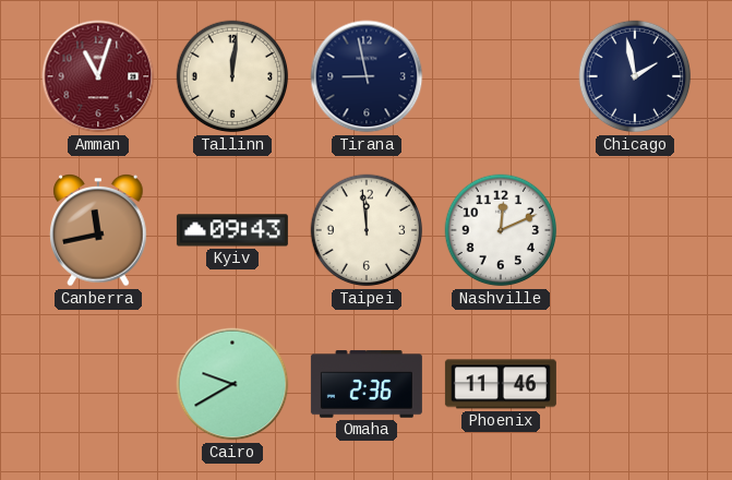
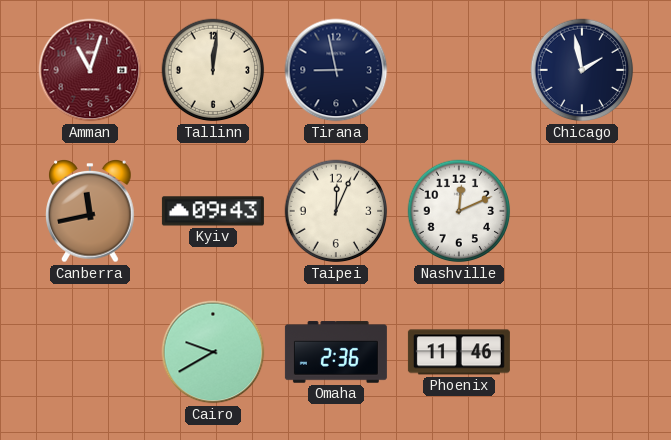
Taipei: 11:59 -> 12:04
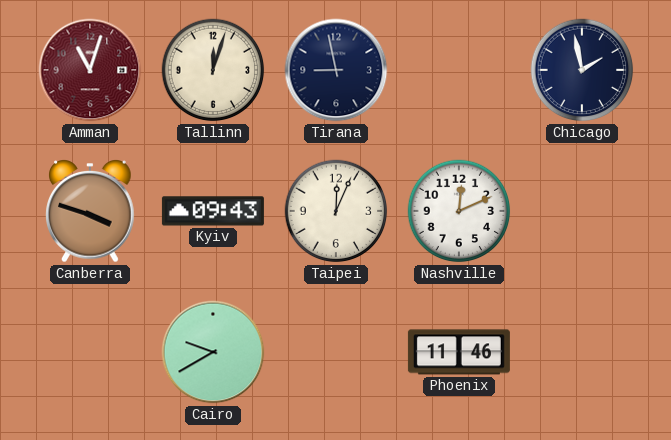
Tallinn: 12:01 -> 12:03
Canberra: 11:43 -> 3:48
Omaha: 2:36 -> none
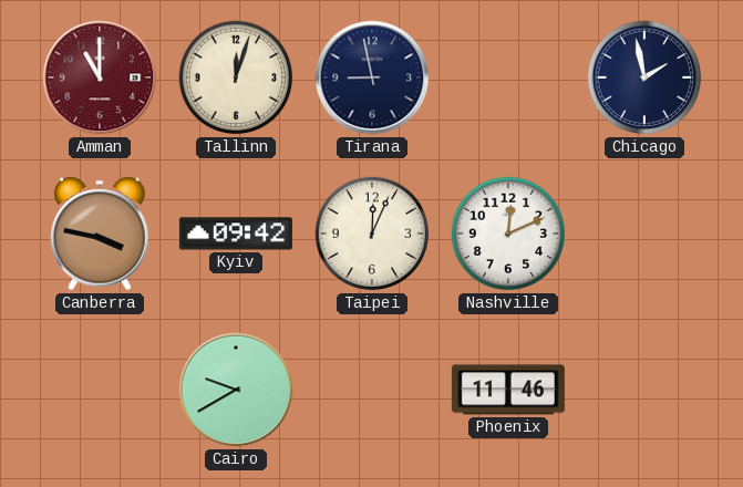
Amman: 11:03 -> 11:00
Canberra: 3:48 -> 3:47
Kyiv: 09:43 -> 09:42
